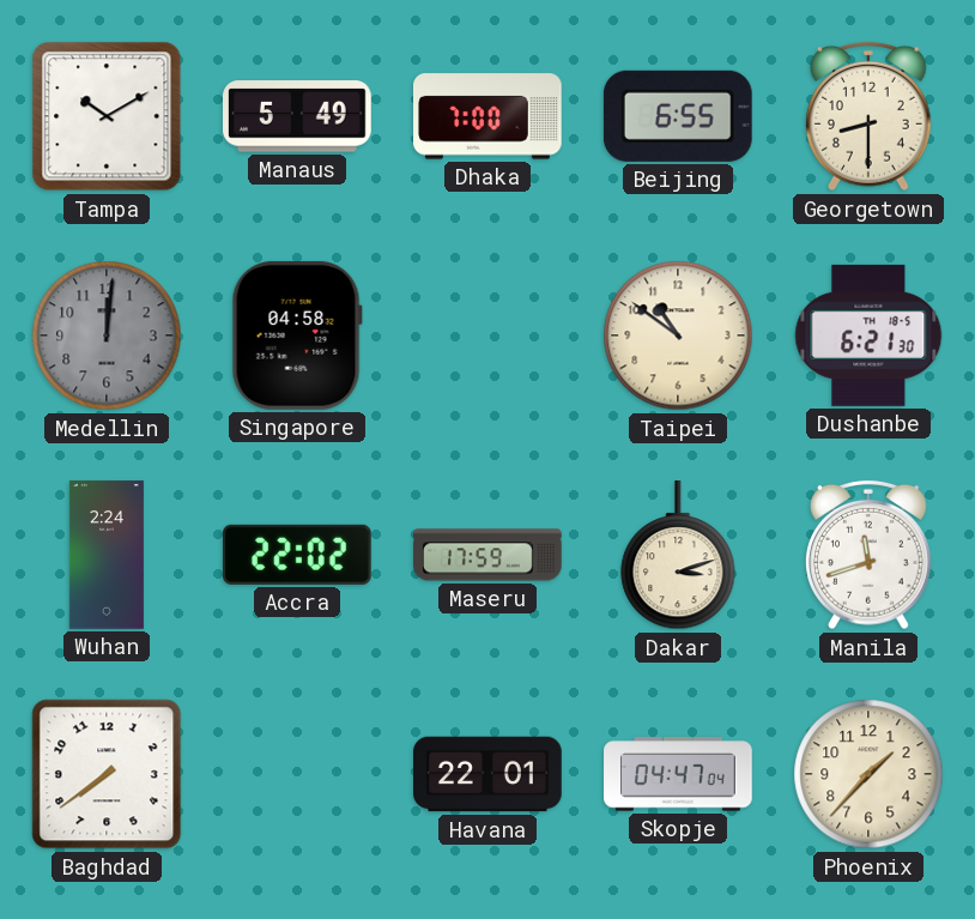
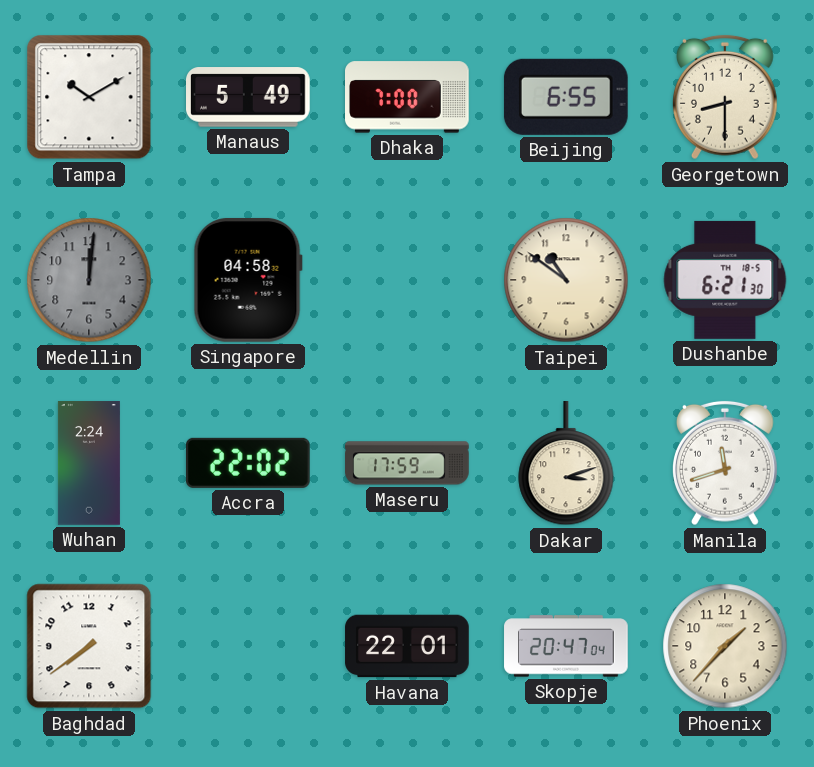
Skopje: 04:47 -> 20:47
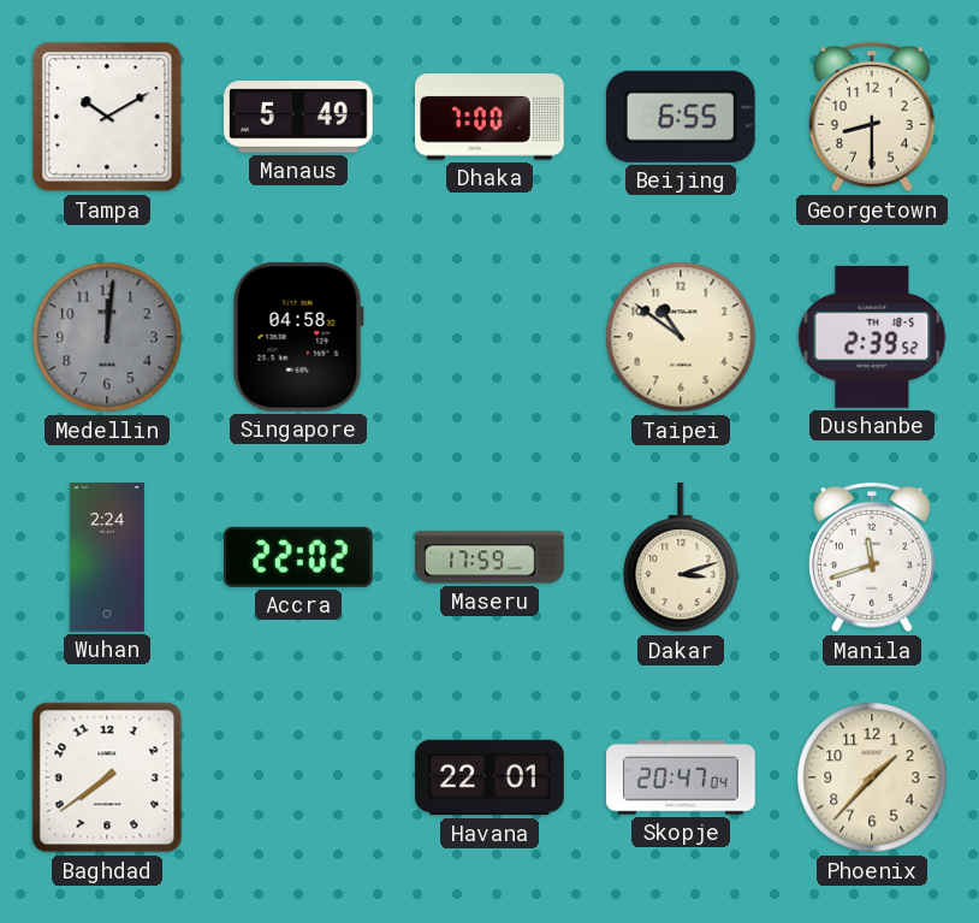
Dushanbe: 6:21 -> 2:39
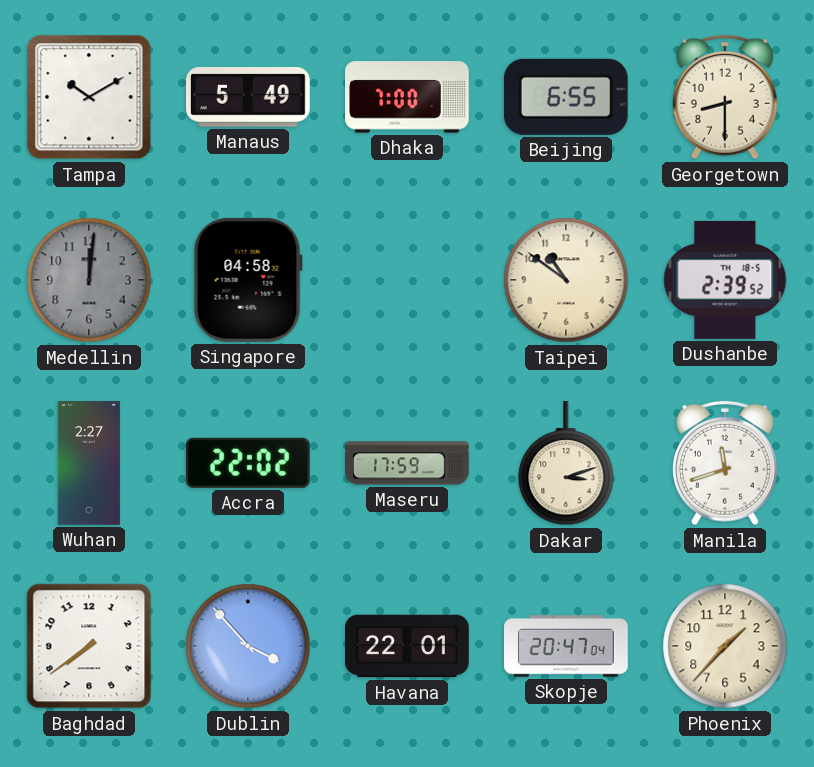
Wuhan: 2:24 -> 2:27
Dublin: none -> 3:53
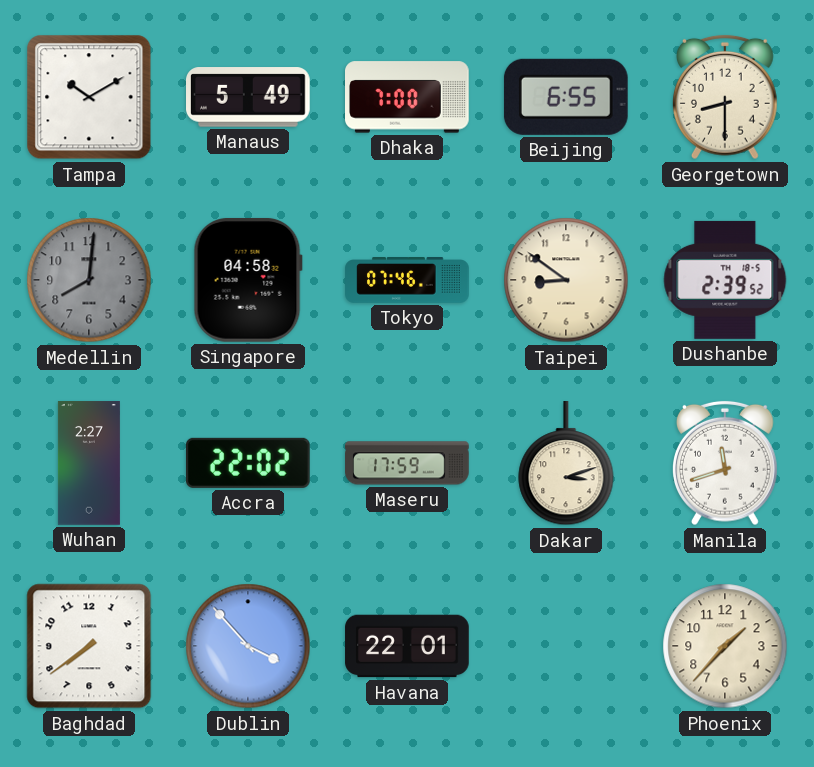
Medellin: 12:01 -> 8:01
Tokyo: none -> 07:46
Taipei: 10:51 -> 8:51
Skopje: 20:47 -> none
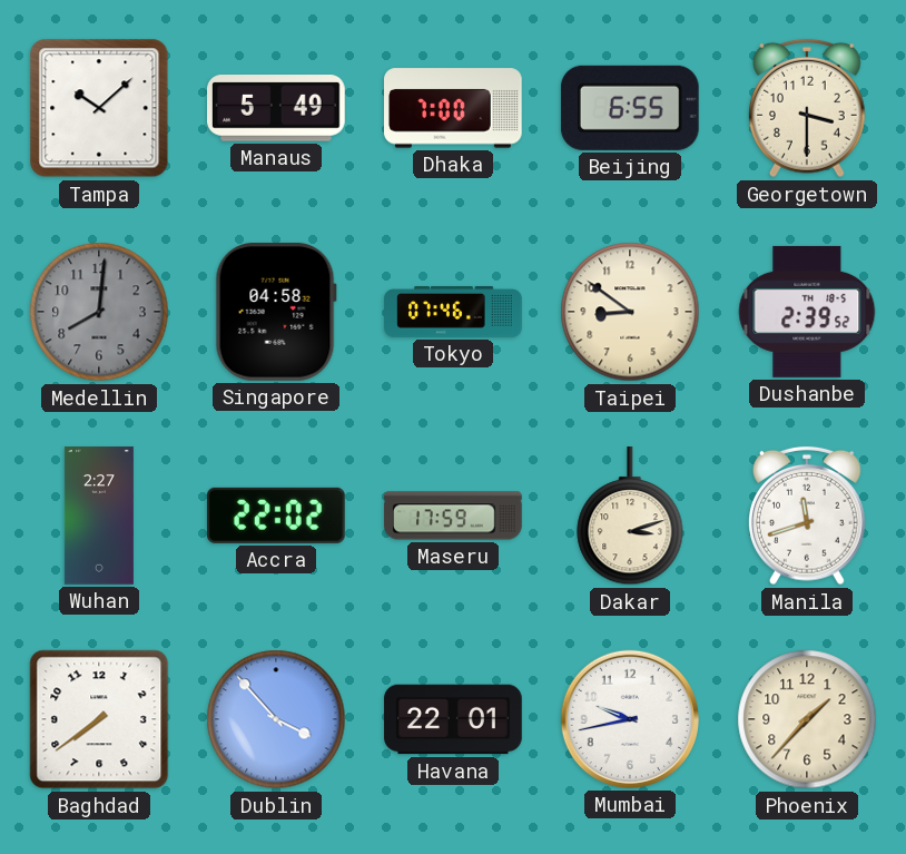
Tampa: 10:10 -> 10:08
Georgetown: 8:30 -> 3:30
Mumbai: none -> 9:43
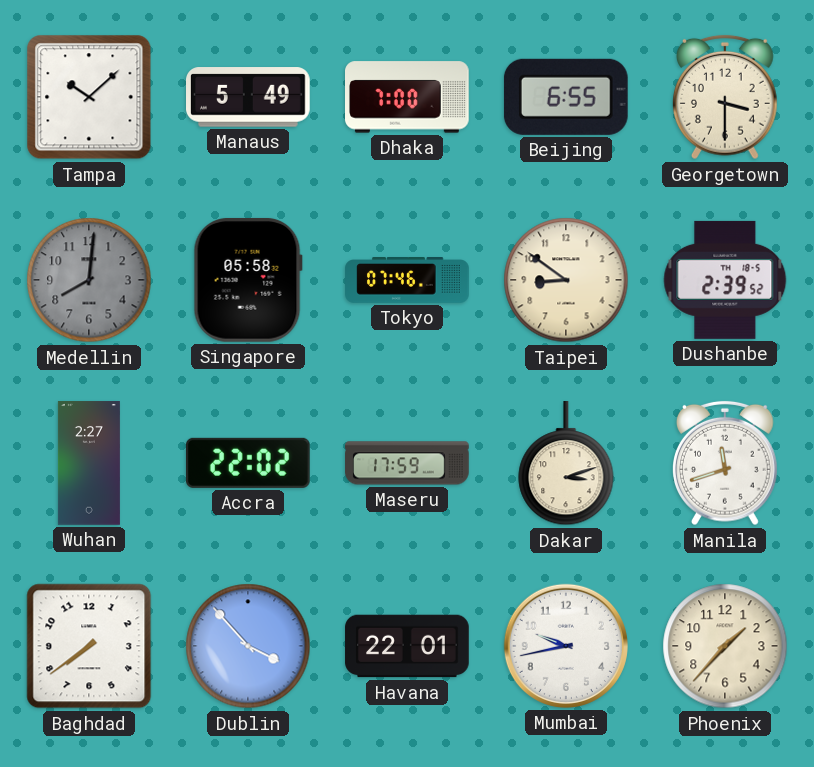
Singapore: 04:58 -> 05:58
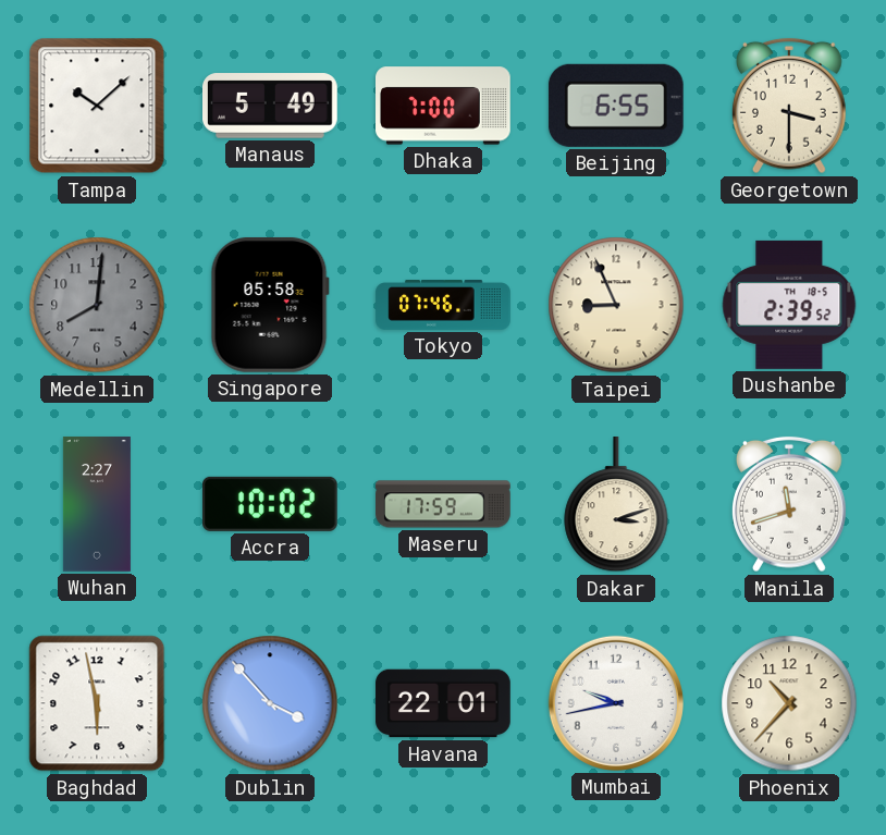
Taipei: 8:51 -> 8:56
Accra: 22:02 -> 10:02
Baghdad: 7:39 -> 5:58
Phoenix: 1:37 -> 10:37
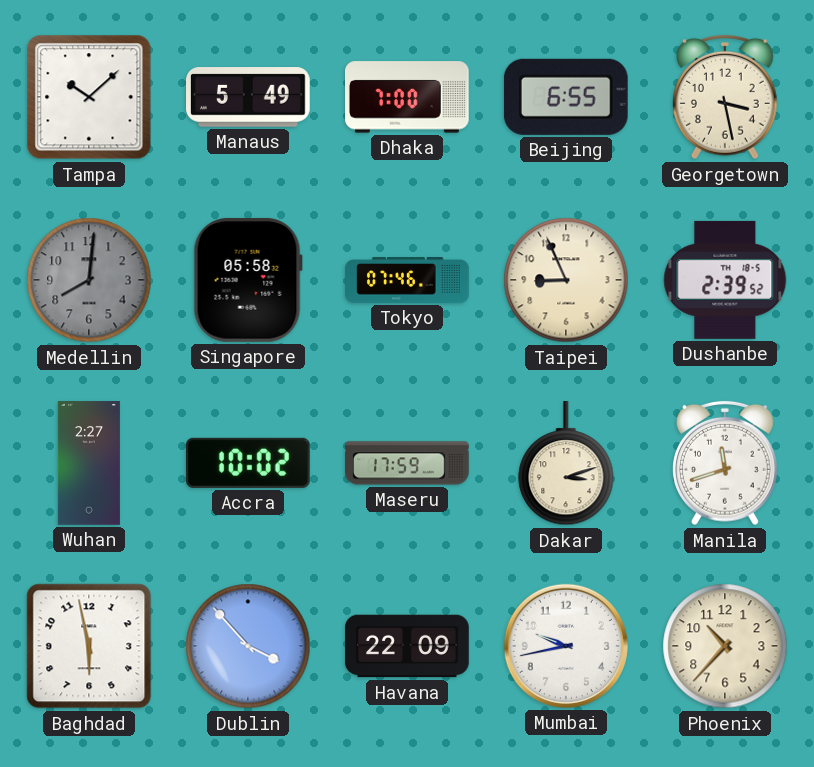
Georgetown: 3:30 -> 3:28
Havana: 22:01 -> 22:09
